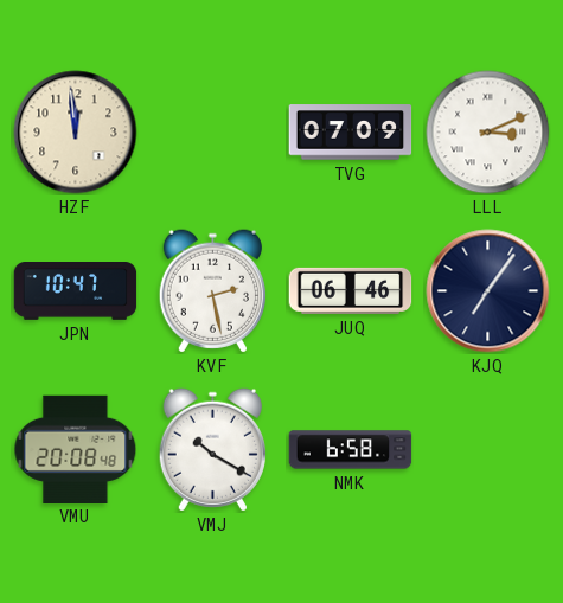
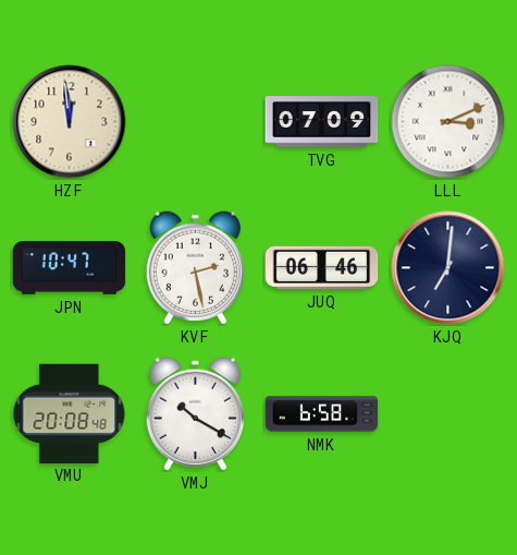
KJQ: 7:06 -> 7:01
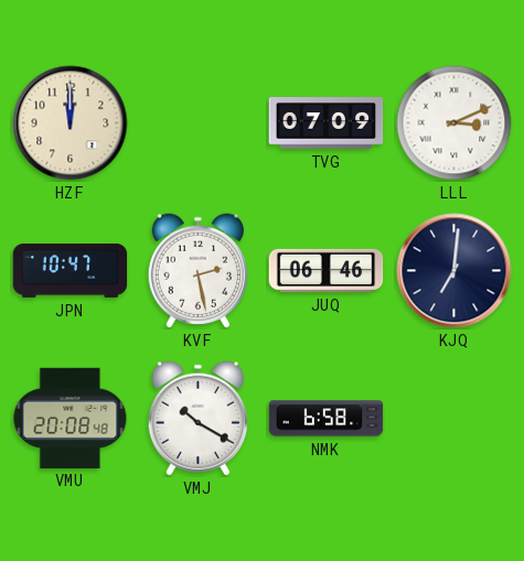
HZF: 11:59 -> 12:00
